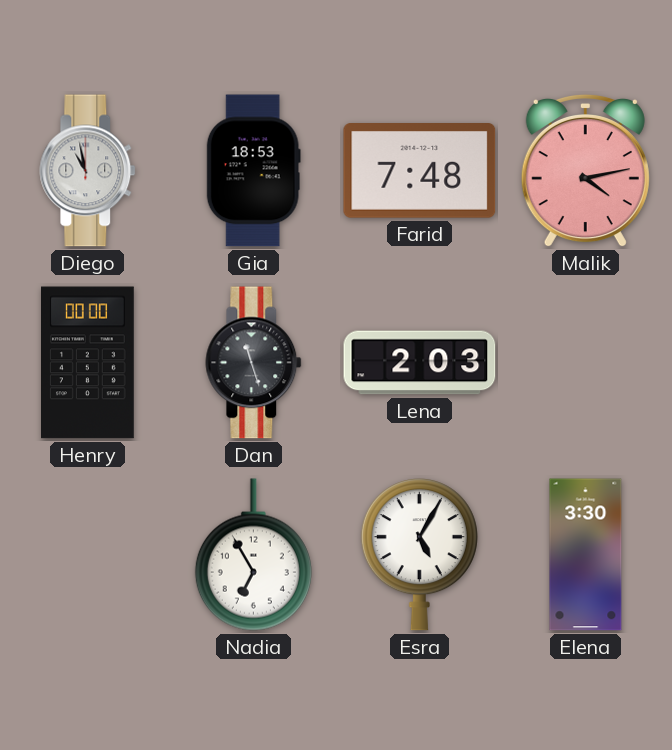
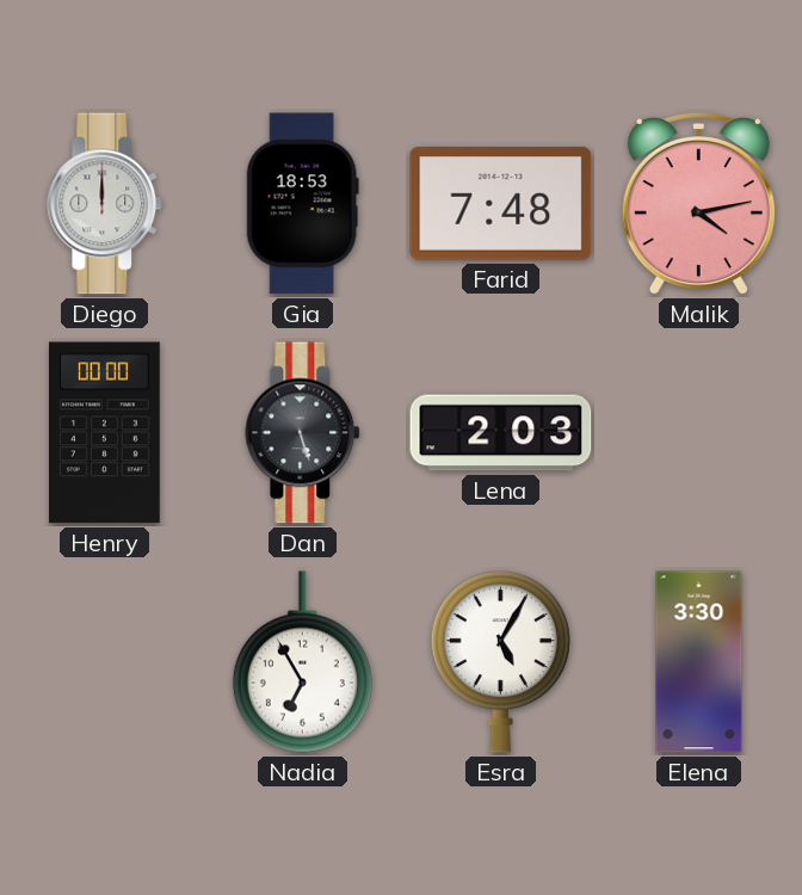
Diego: 10:58 -> 12:00
Dan: 11:27 -> 5:27
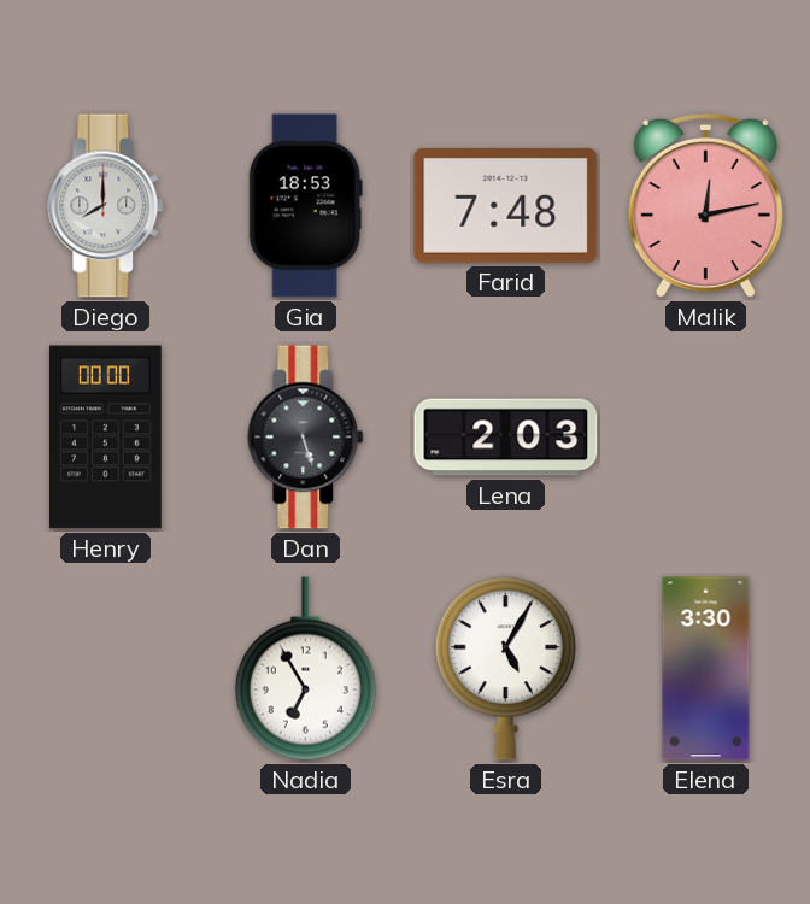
Diego: 12:00 -> 8:00
Malik: 4:13 -> 12:13
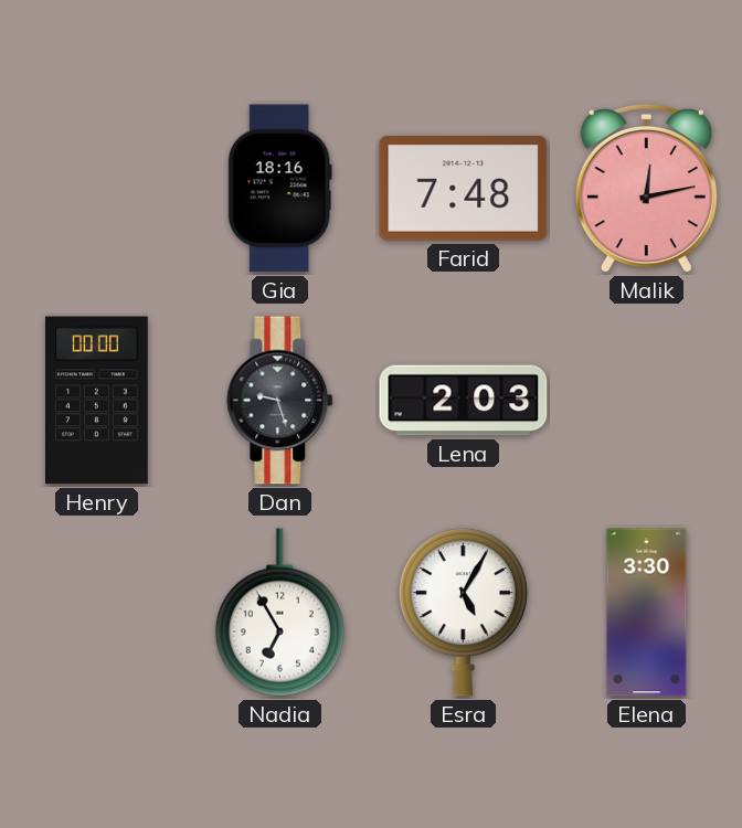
Diego: 8:00 -> none
Gia: 18:53 -> 18:16
Dan: 5:27 -> 9:27
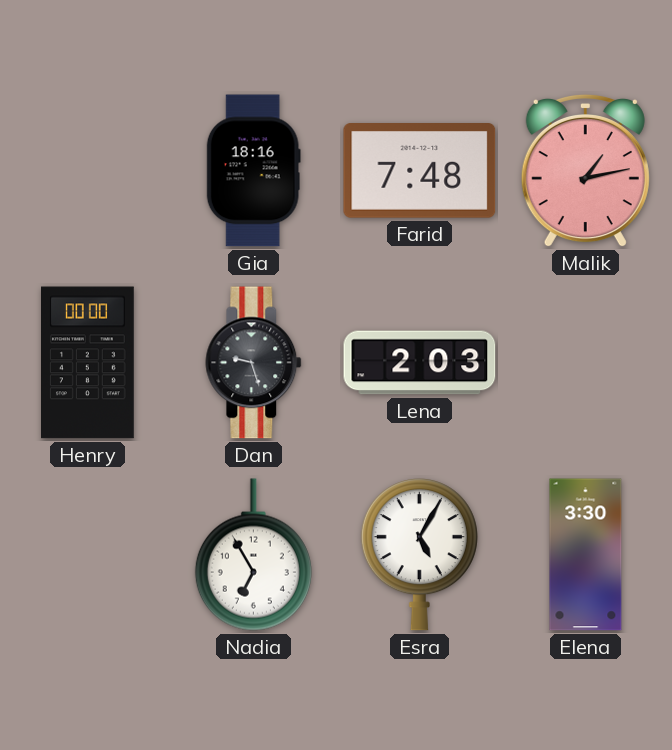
Malik: 12:13 -> 1:13
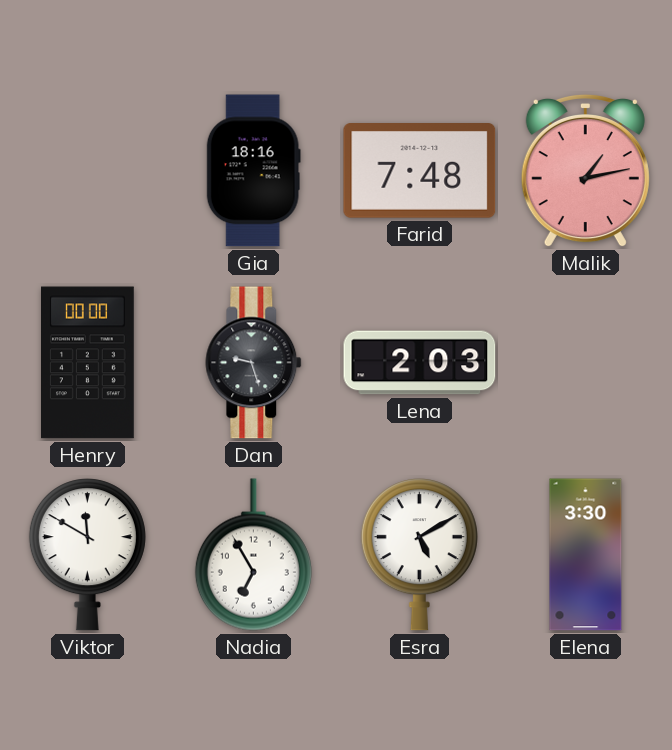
Viktor: none -> 11:50
Esra: 5:05 -> 5:10
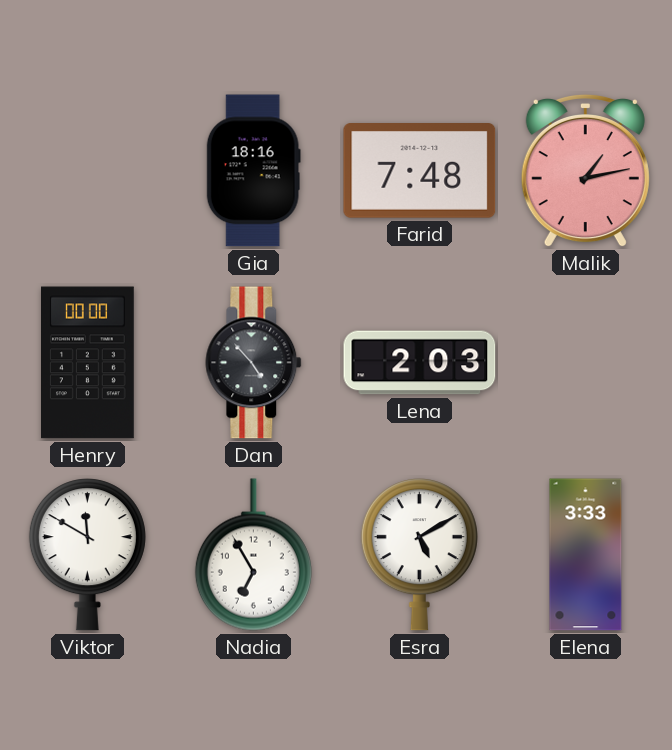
Dan: 9:27 -> 4:53
Elena: 3:30 -> 3:33
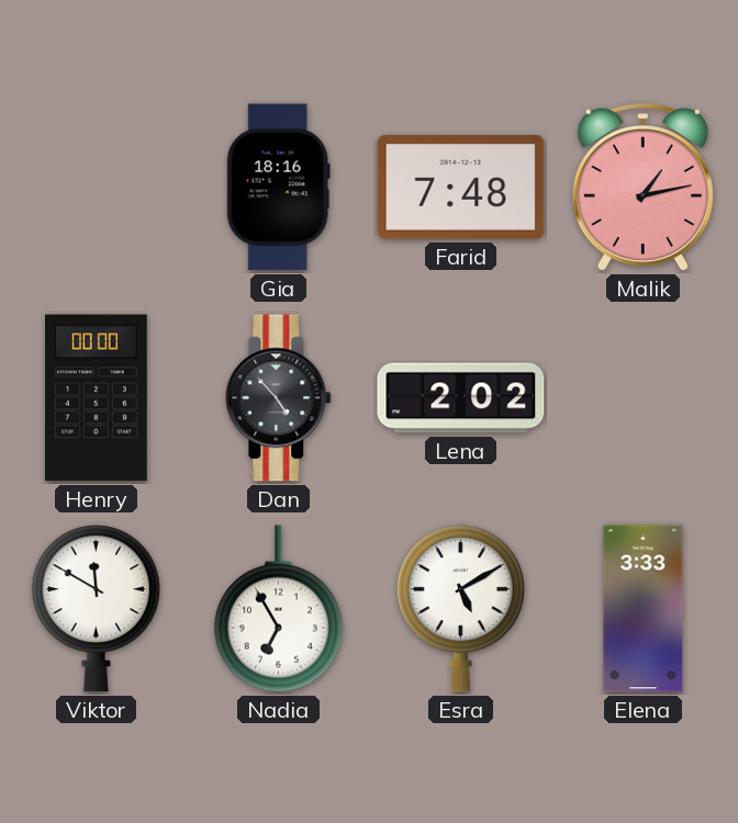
Lena: 2:03 -> 2:02
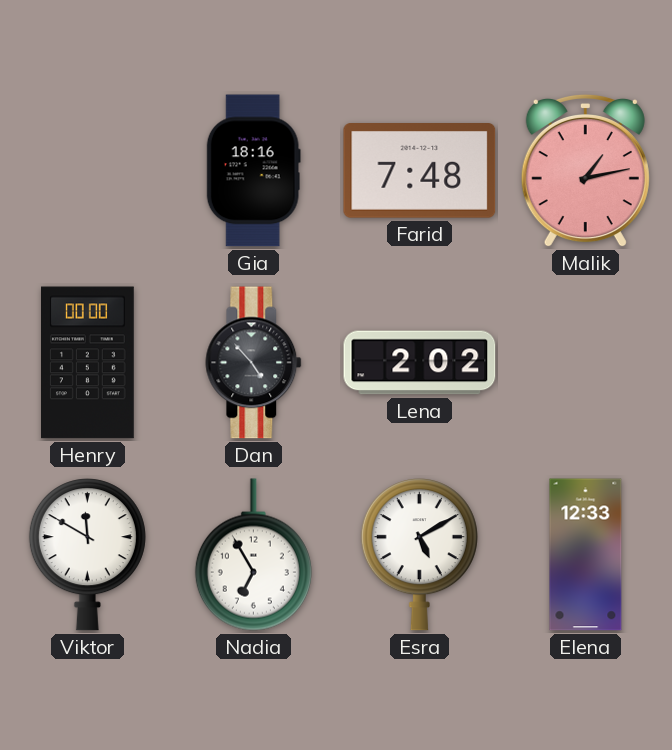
Elena: 3:33 -> 12:33
